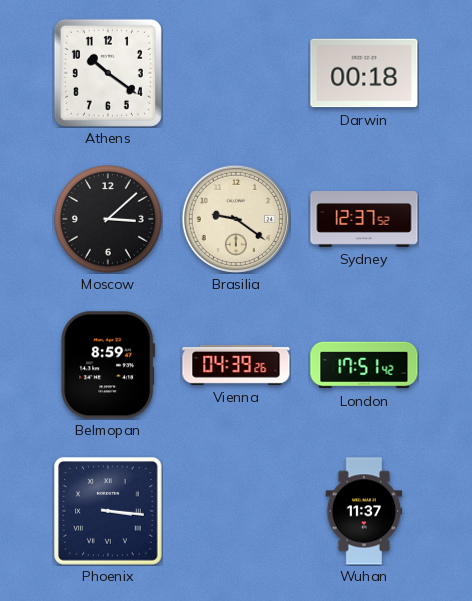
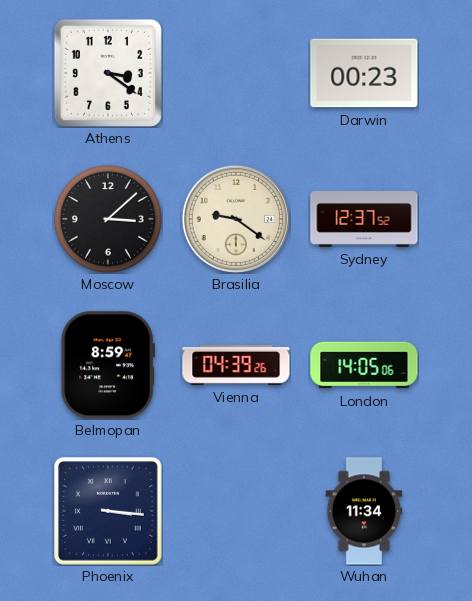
Athens: 10:21 -> 3:21
Darwin: 00:18 -> 00:23
London: 17:51 -> 14:05
Wuhan: 11:37 -> 11:34
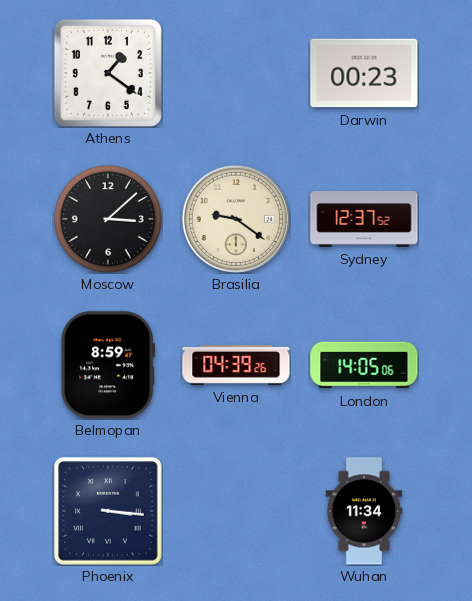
Athens: 3:21 -> 1:21
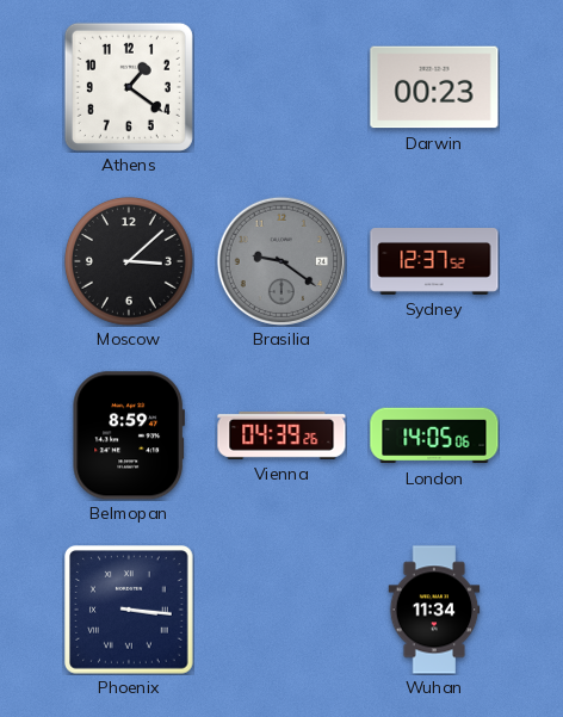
Brasilia dial: cream -> grey
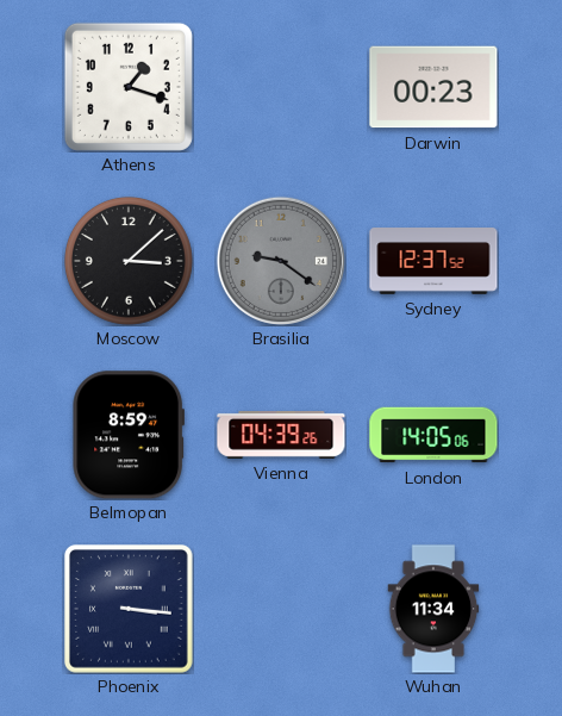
Athens: 1:21 -> 1:18
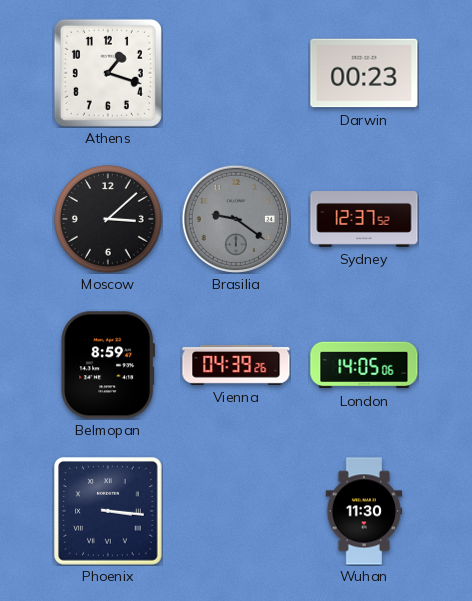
Wuhan: 11:34 -> 11:30
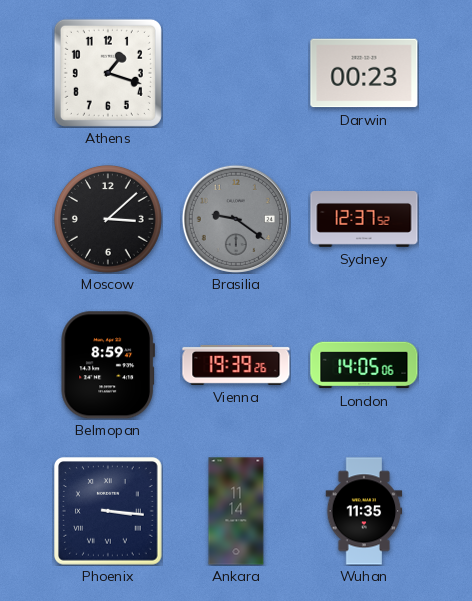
Vienna: 04:39 -> 19:39
Ankara: none -> 11:14
Wuhan: 11:30 -> 11:35
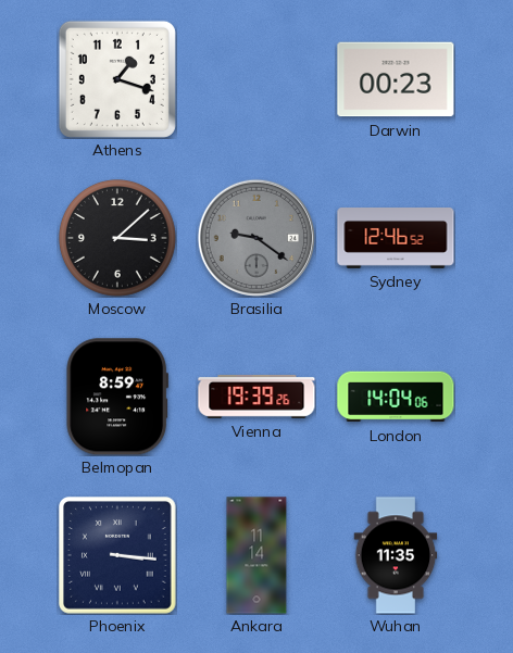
Sydney: 12:37 -> 12:46
London: 14:05 -> 14:04
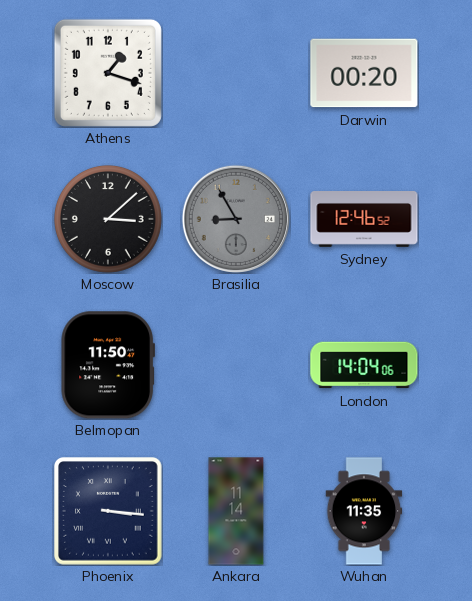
Darwin: 00:23 -> 00:20
Brasilia: 9:21 -> 8:55
Belmopan: 8:59 -> 11:50
Vienna: 19:39 -> none
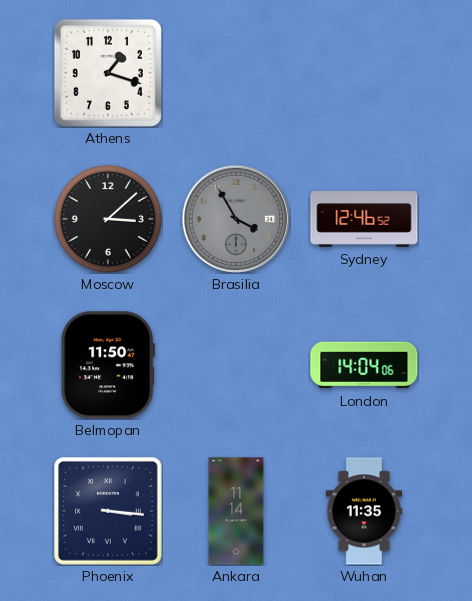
Darwin: 00:20 -> none
Brasilia: 8:55 -> 3:55
